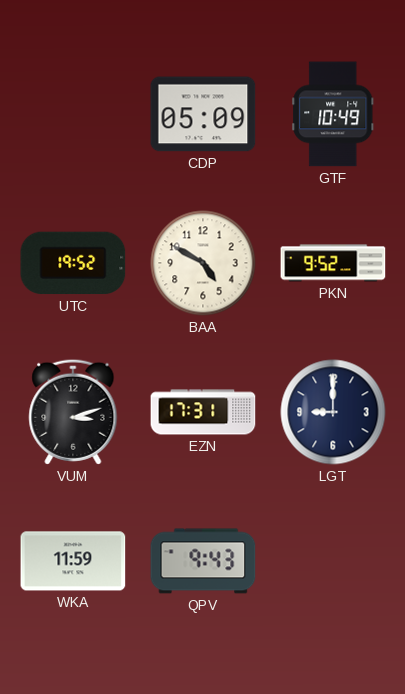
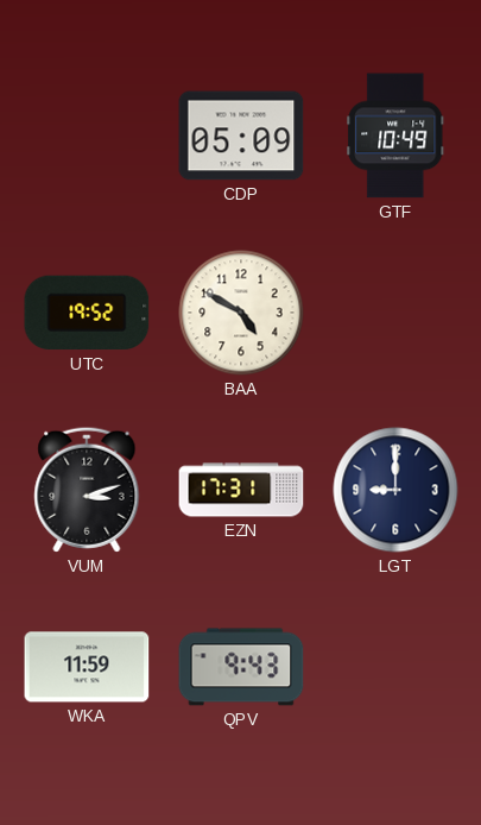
PKN: 9:52 -> none
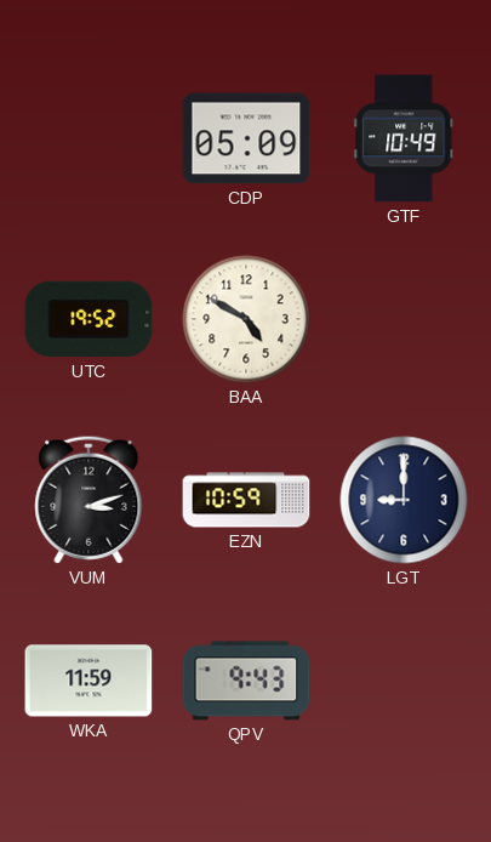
EZN: 17:31 -> 10:59
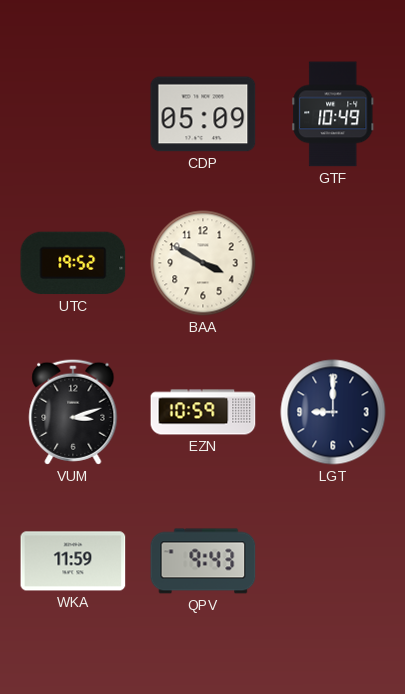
BAA: 4:50 -> 3:50
